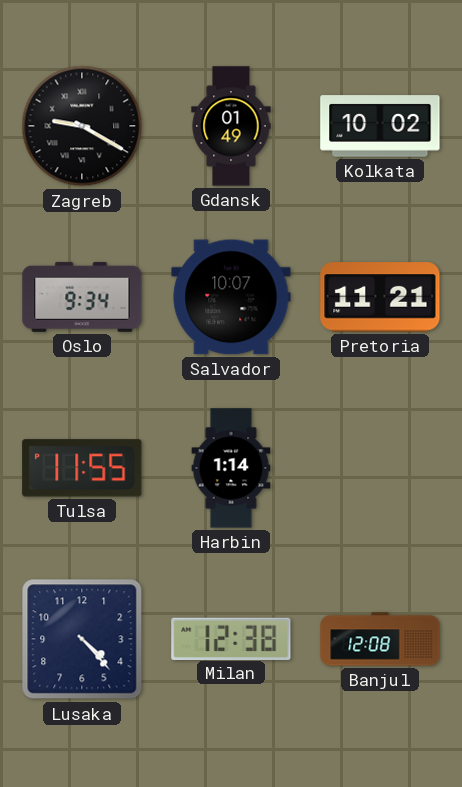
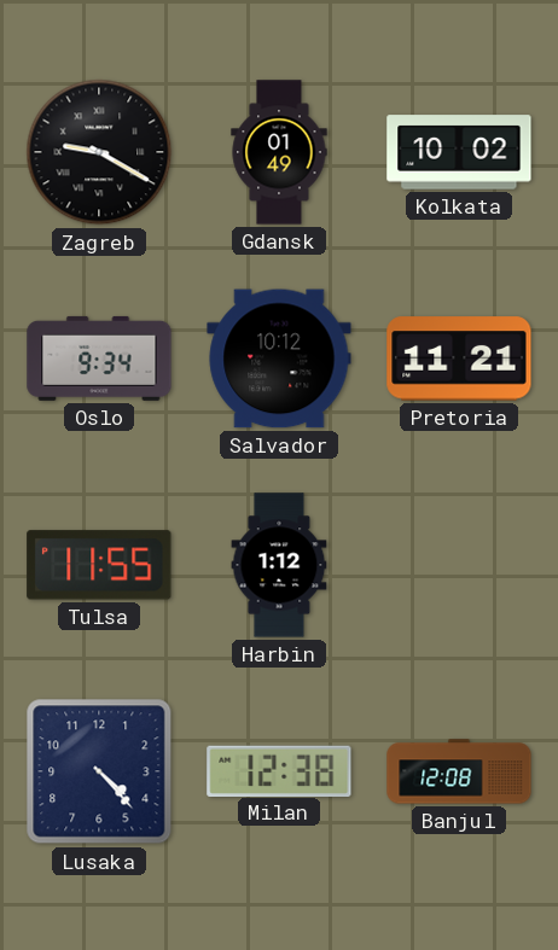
Salvador: 10:07 -> 10:12
Harbin: 1:14 -> 1:12
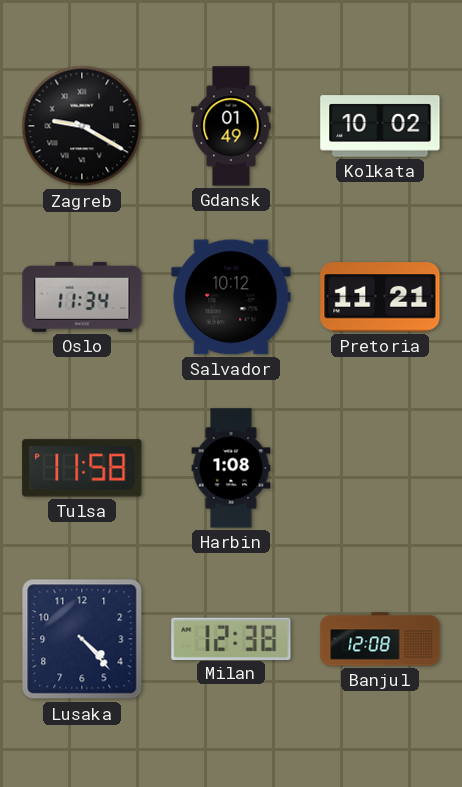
Oslo: 9:34 -> 11:34
Tulsa: 11:55 -> 11:58
Harbin: 1:12 -> 1:08
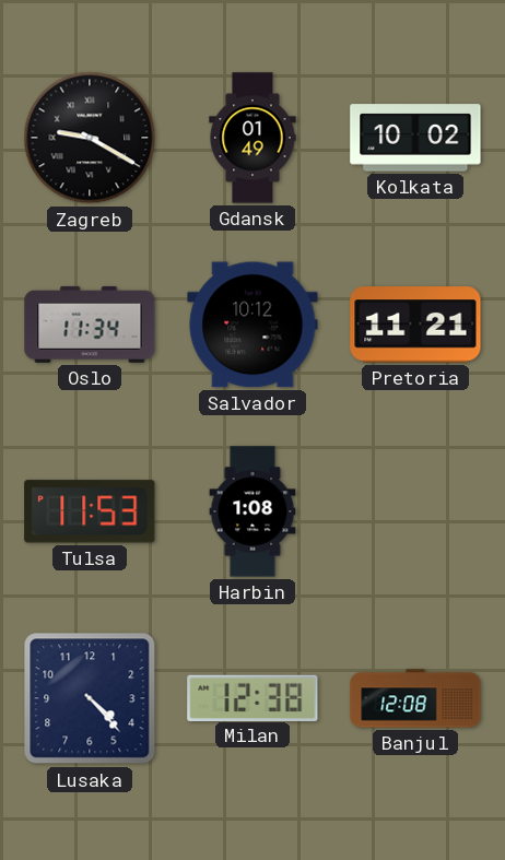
Tulsa: 11:58 -> 11:53
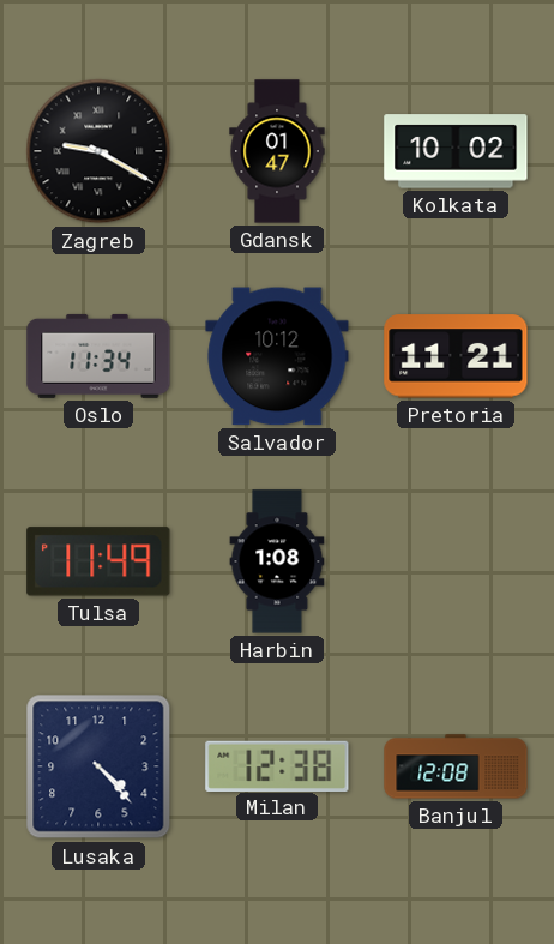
Gdansk: 01:49 -> 01:47
Tulsa: 11:53 -> 11:49
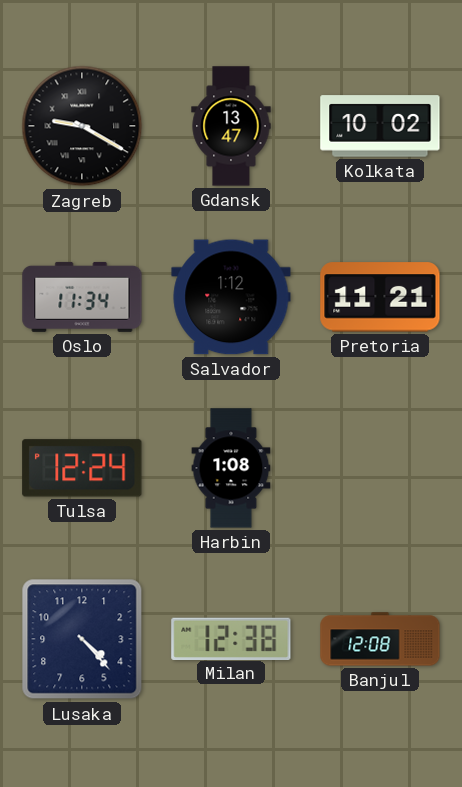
Gdansk: 01:47 -> 13:47
Salvador: 10:12 -> 1:12
Tulsa: 11:49 -> 12:24
